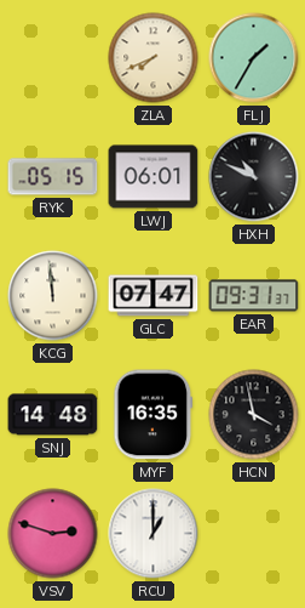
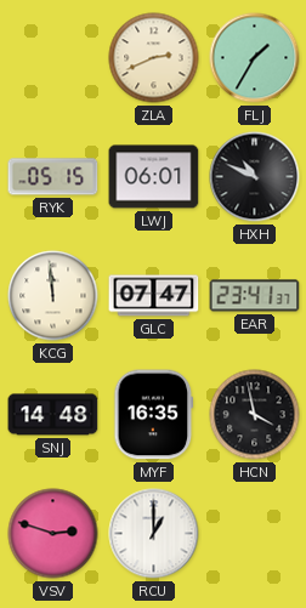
ZLA: 7:41 -> 2:41
EAR: 09:31 -> 23:41
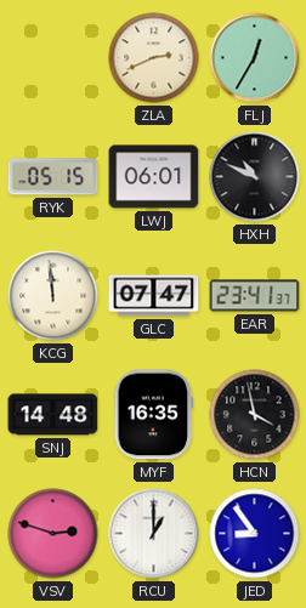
FLJ: 1:35 -> 12:35
JED: none -> 8:54
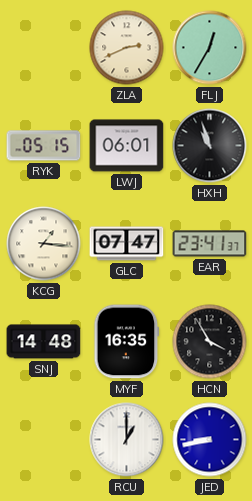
HXH: 10:49 -> 10:57
KCG: 11:59 -> 1:16
HCN: 3:58 -> 3:55
VSV: 2:48 -> none
JED: 8:54 -> 8:43
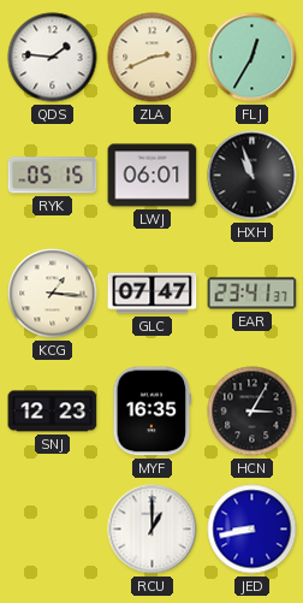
QDS: none -> 1:46
SNJ: 14:48 -> 12:23
HCN: 3:55 -> 3:05
